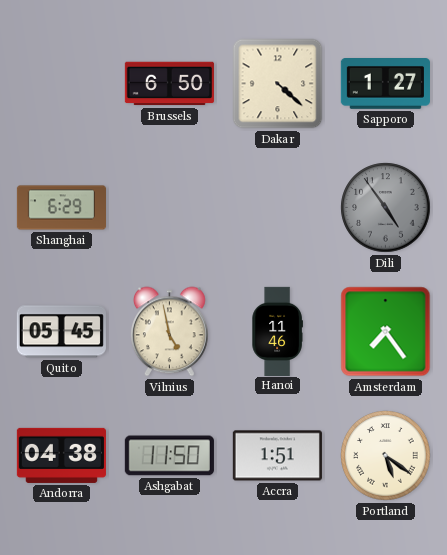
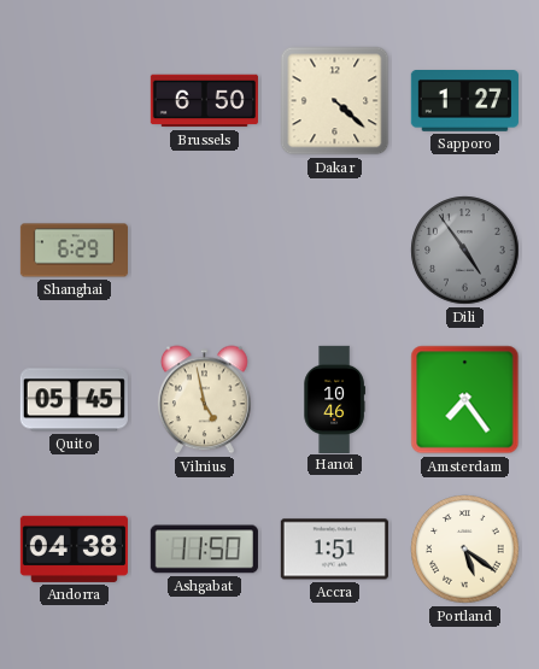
Hanoi: 11:46 -> 10:46
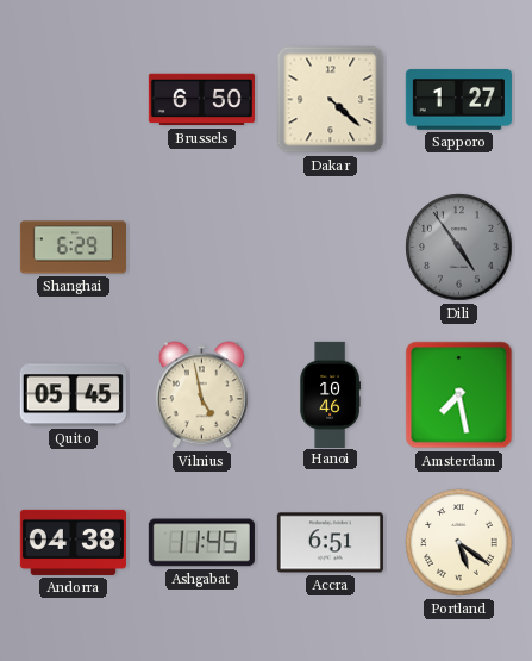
Amsterdam: 7:24 -> 7:28
Ashgabat: 11:50 -> 11:45
Accra: 1:51 -> 6:51
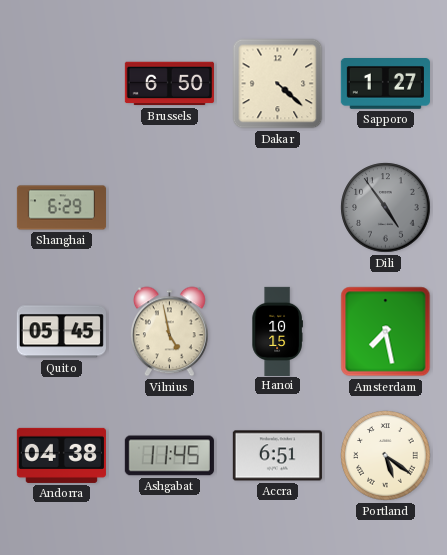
Hanoi: 10:46 -> 10:15
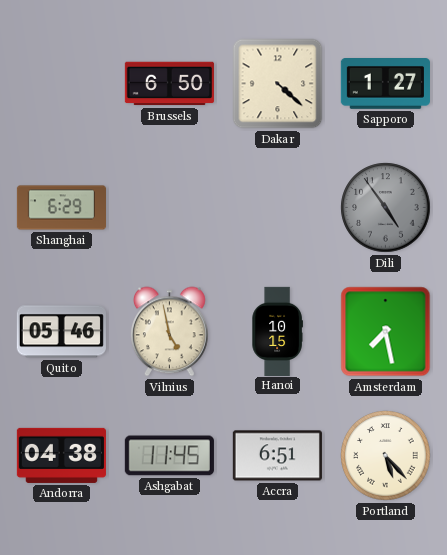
Quito: 05:45 -> 05:46
Portland: 5:21 -> 5:23
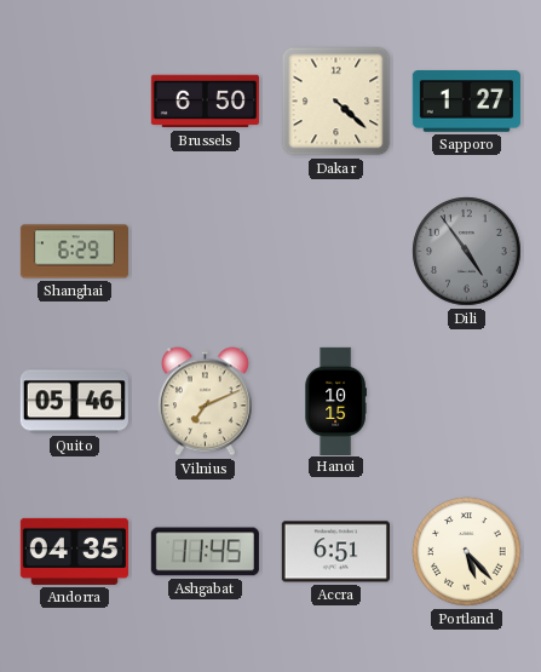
Vilnius: 4:58 -> 7:11
Amsterdam: 7:28 -> none
Andorra: 04:38 -> 04:35
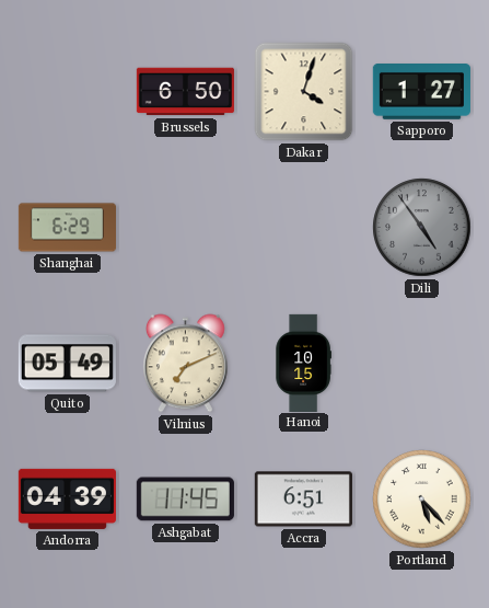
Dakar: 4:22 -> 4:03
Quito: 05:46 -> 05:49
Andorra: 04:35 -> 04:39
